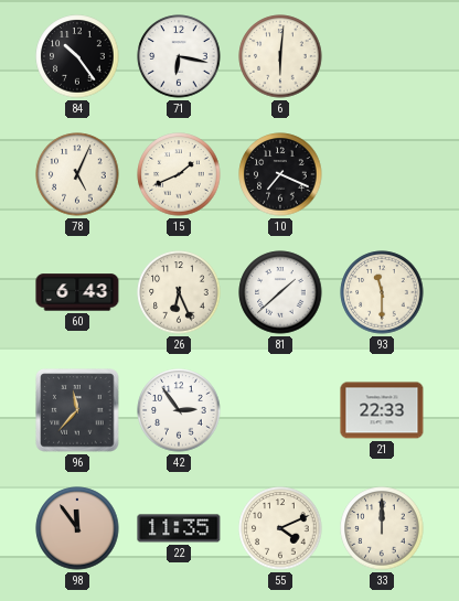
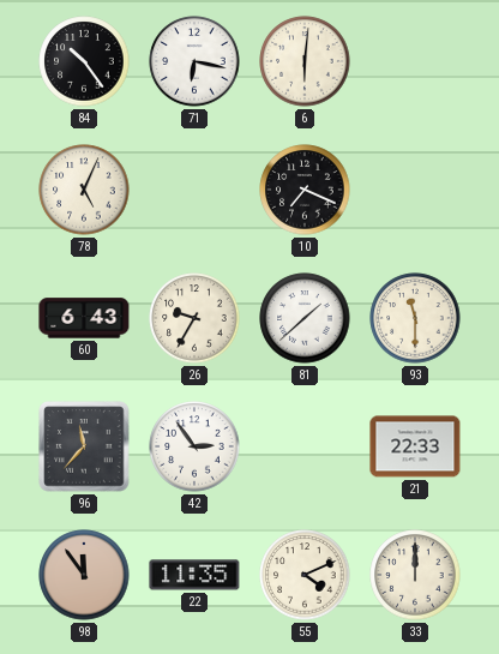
15: 1:41 -> none
26: 6:26 -> 9:35
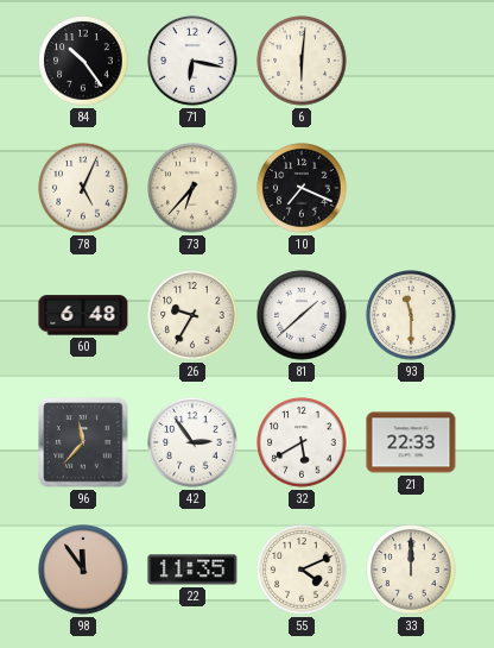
73: none -> 6:37
60: 6:43 -> 6:48
32: none -> 5:40
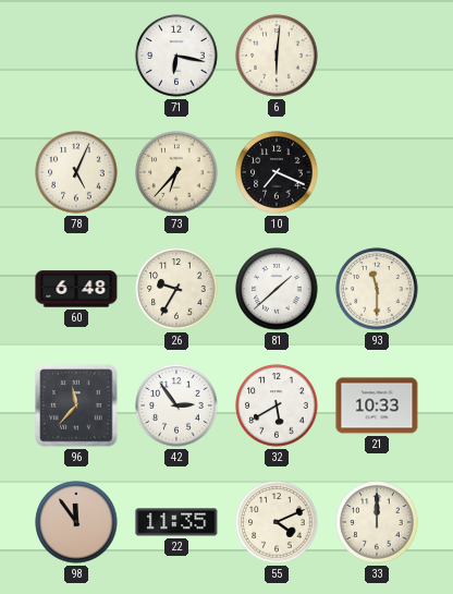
84: 10:24 -> none
21: 22:33 -> 10:33
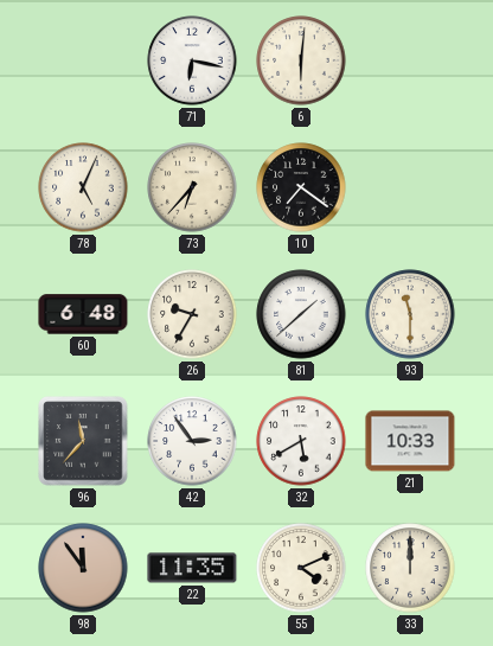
10: 7:19 -> 7:21
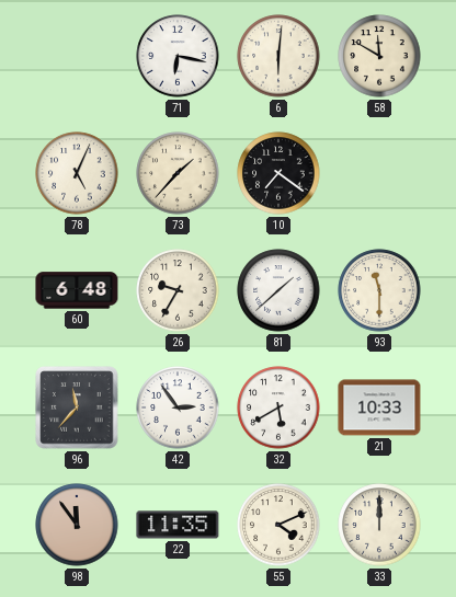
58: none -> 11:50
73: 6:37 -> 1:37
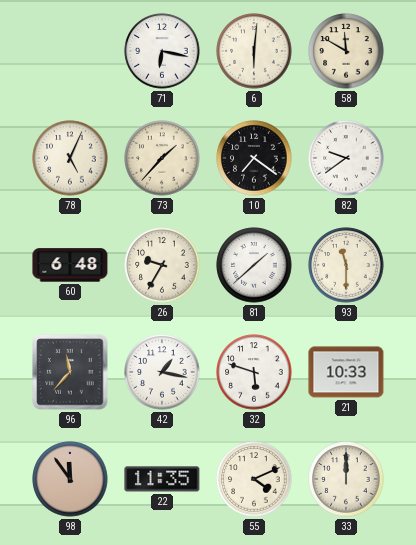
82: none -> 9:39
42: 2:54 -> 1:17
32: 5:40 -> 5:48
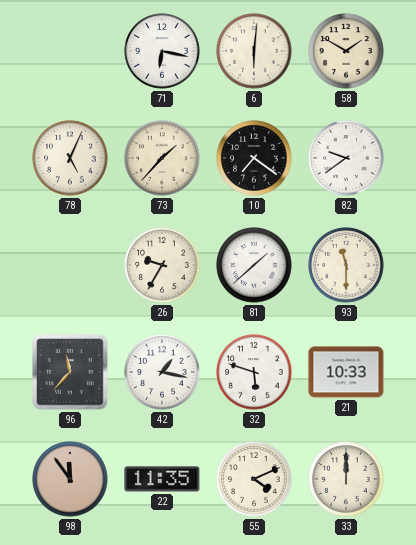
58: 11:50 -> 1:50
60: 6:48 -> none
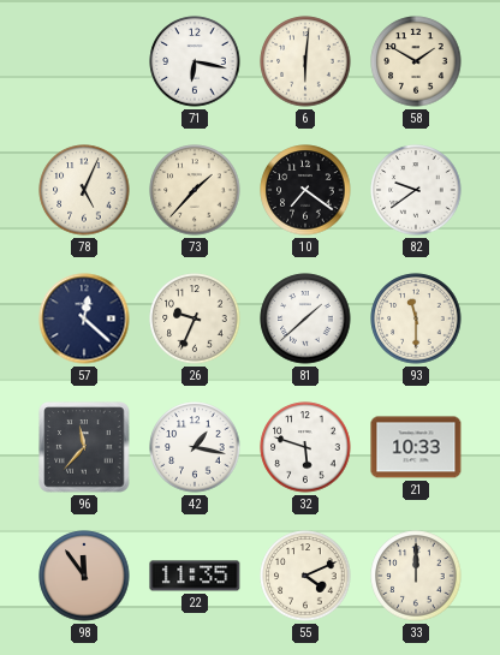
57: none -> 12:22
26: 9:35 -> 9:34
